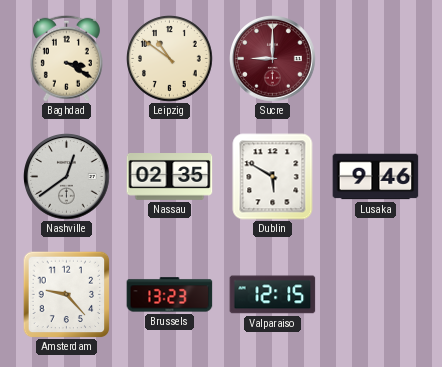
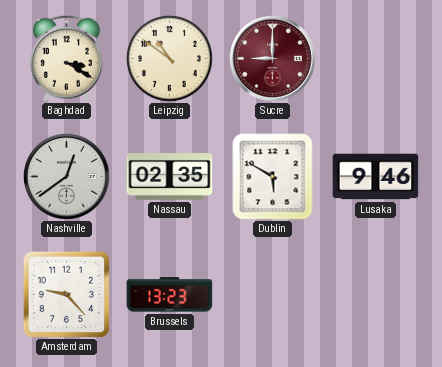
Valparaiso: 12:15 -> none
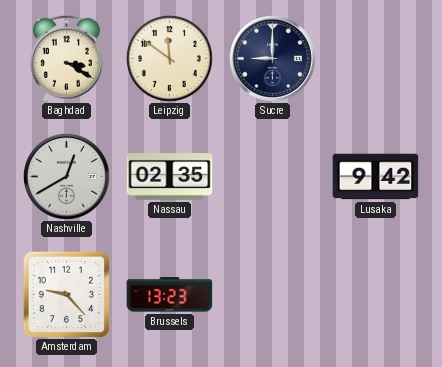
Leipzig: 10:51 -> 11:51
Sucre dial: burgundy -> navy
Nashville: 12:39 -> 12:40
Dublin: 5:50 -> none
Lusaka: 9:46 -> 9:42
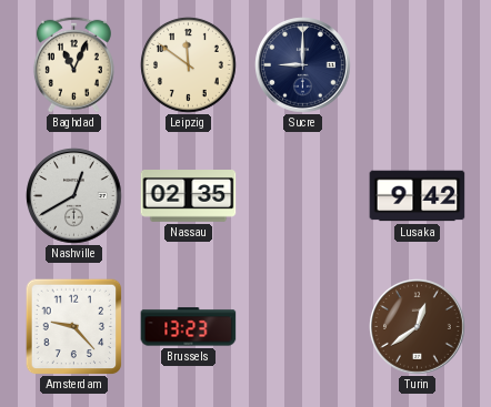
Baghdad: 3:20 -> 11:04
Turin: none -> 12:39
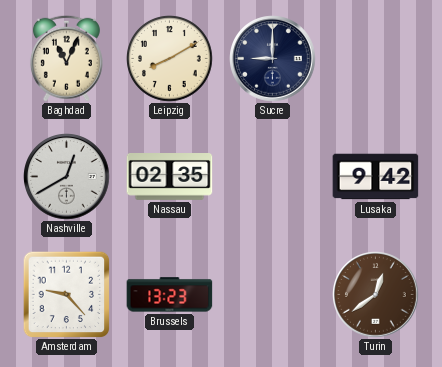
Leipzig: 11:51 -> 8:10
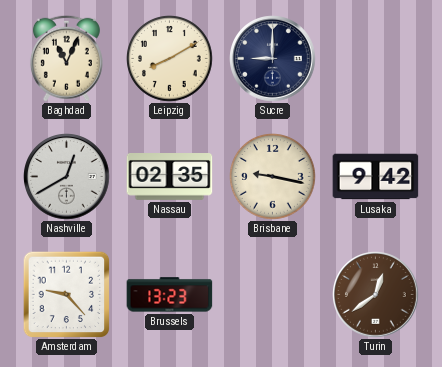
Brisbane: none -> 9:17
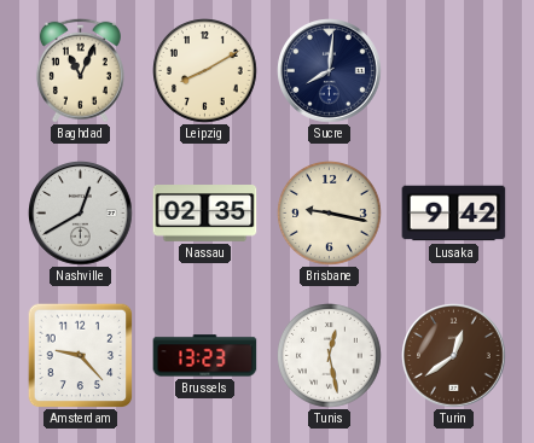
Sucre: 9:00 -> 8:01
Tunis: none -> 12:28
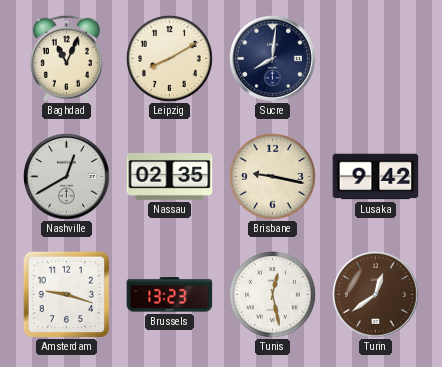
Amsterdam: 9:23 -> 9:18
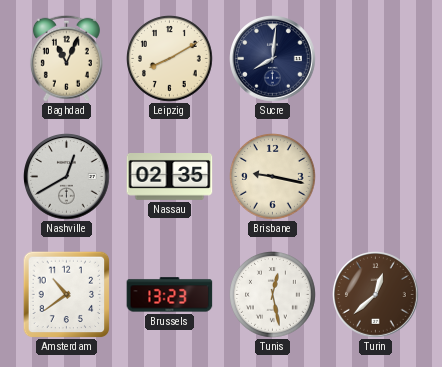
Lusaka: 9:42 -> none
Amsterdam: 9:18 -> 10:39
Turin: 12:39 -> 12:38
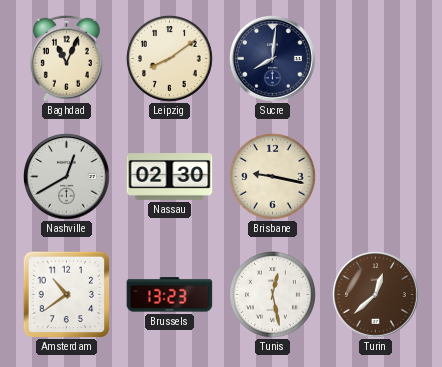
Leipzig: 8:10 -> 8:09
Nassau: 02:35 -> 02:30
